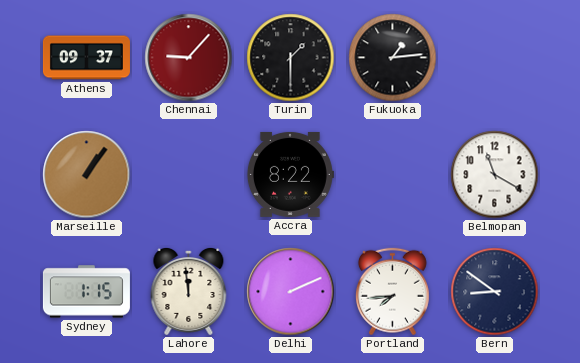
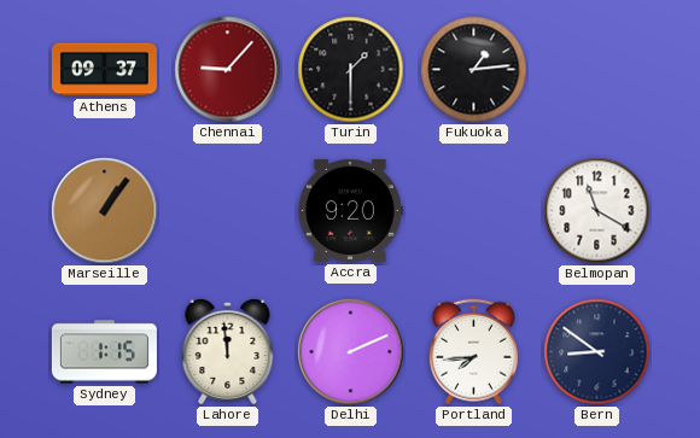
Accra: 8:22 -> 9:20
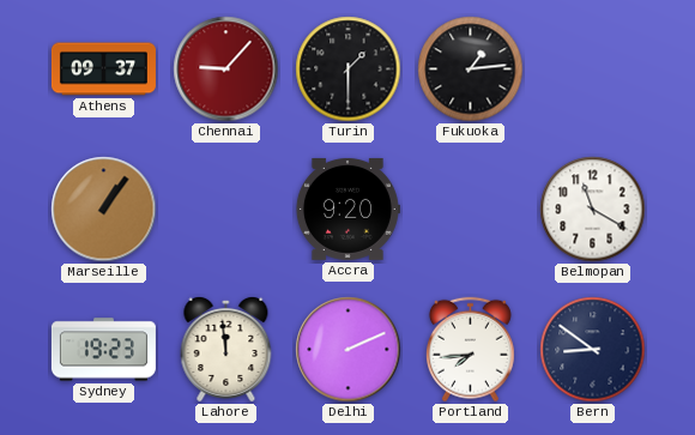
Sydney: 1:15 -> 19:23
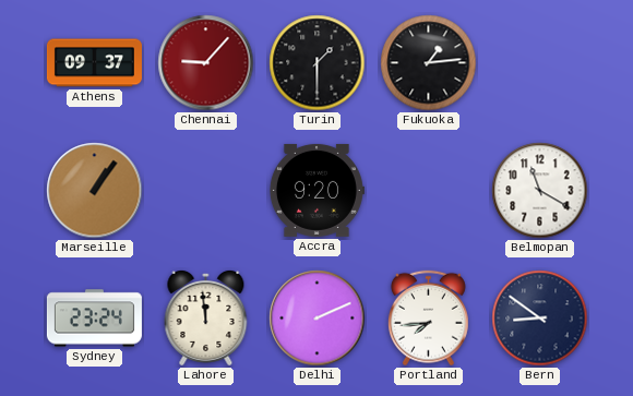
Sydney: 19:23 -> 23:24
